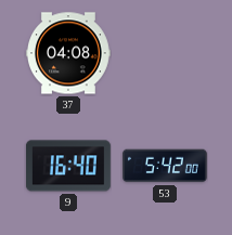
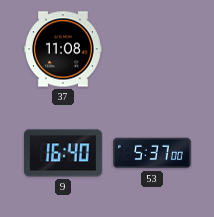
37: 04:08 -> 11:08
53: 5:42 -> 5:37
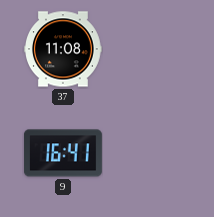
9: 16:40 -> 16:41
53: 5:37 -> none
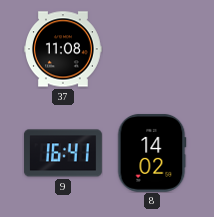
8: none -> 14:02
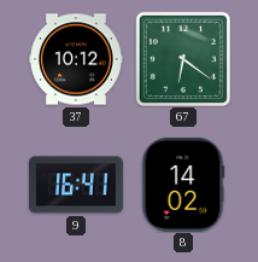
37: 11:08 -> 10:12
67: none -> 6:21
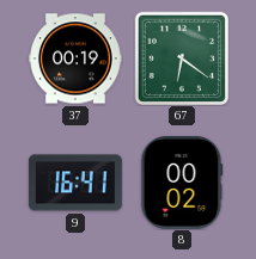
37: 10:12 -> 00:19
8: 14:02 -> 00:02
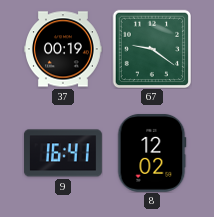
67: 6:21 -> 9:21
8: 00:02 -> 12:02
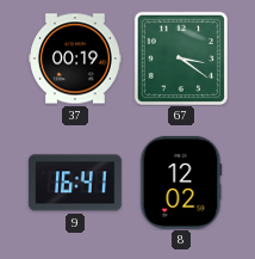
67: 9:21 -> 3:21
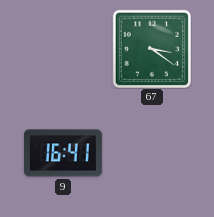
37: 00:19 -> none
8: 12:02 -> none
